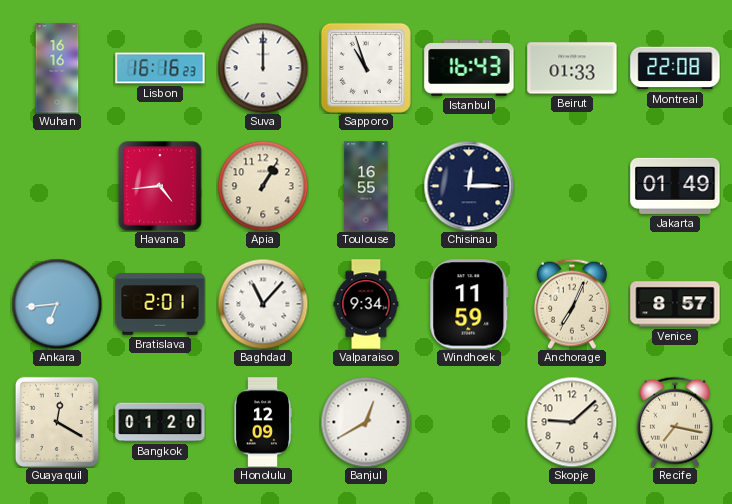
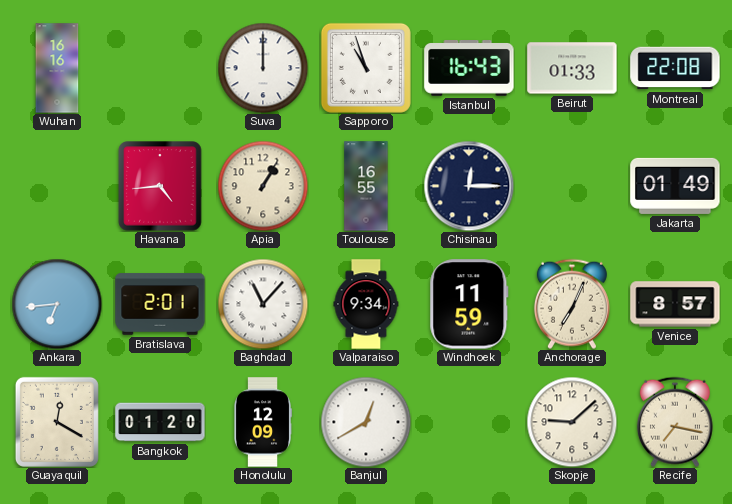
Lisbon: 16:16 -> none
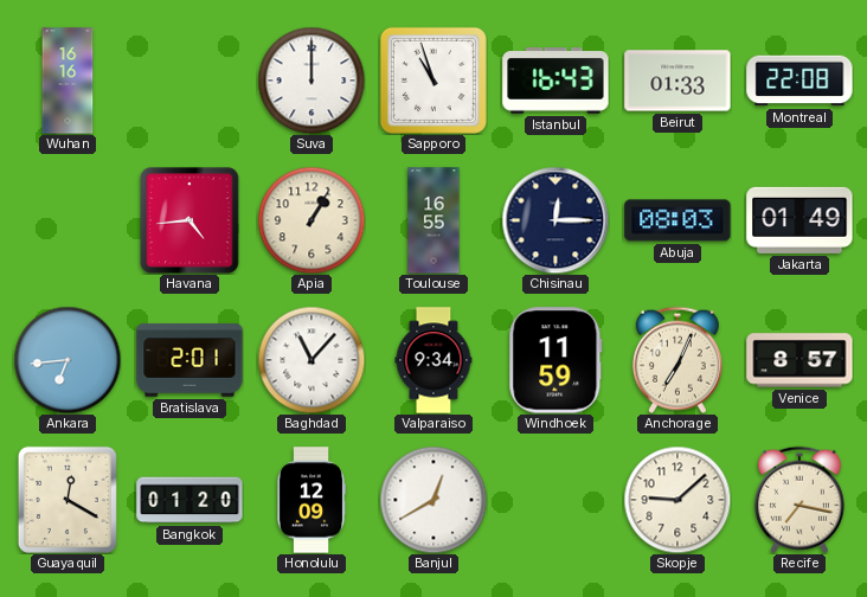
Abuja: none -> 08:03
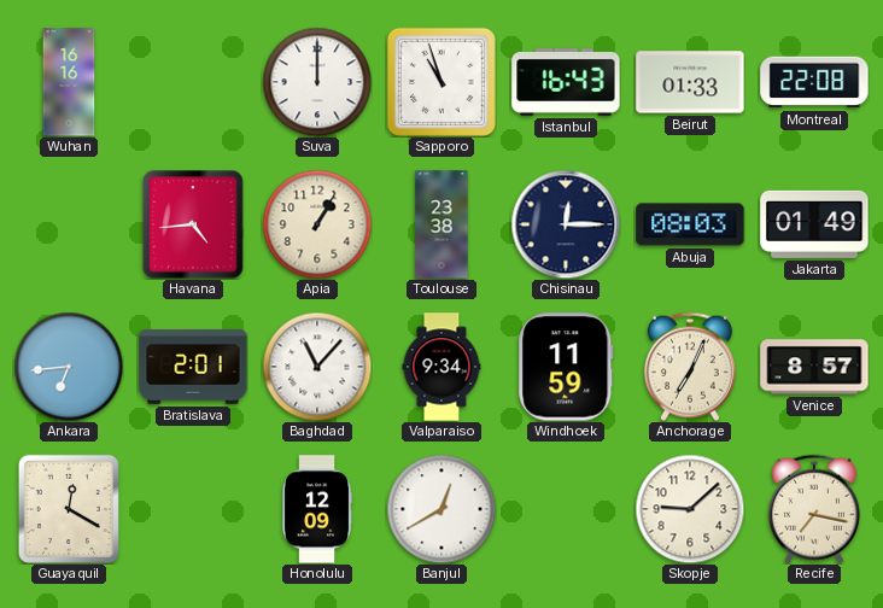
Toulouse: 16:55 -> 23:38
Bangkok: 01:20 -> none
